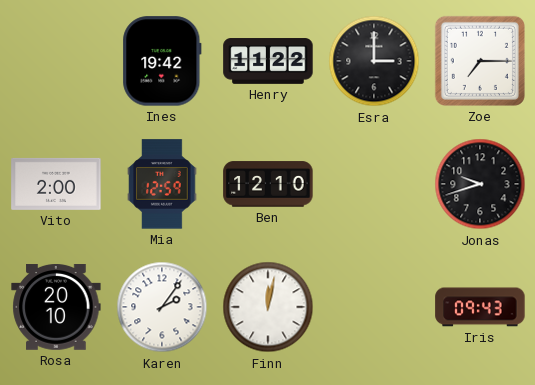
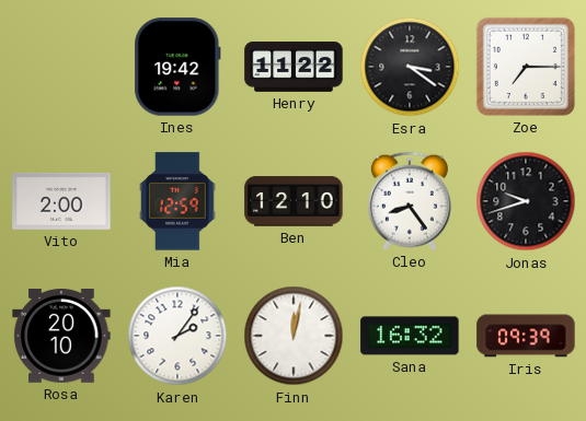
Esra: 3:00 -> 3:21
Cleo: none -> 8:24
Sana: none -> 16:32
Iris: 09:43 -> 09:39
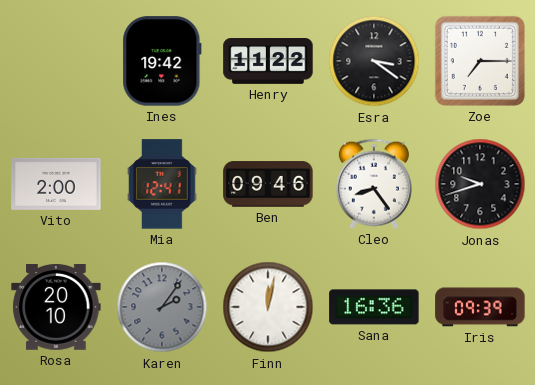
Mia: 12:59 -> 12:41
Ben: 12:10 -> 09:46
Karen dial: white -> grey
Sana: 16:32 -> 16:36
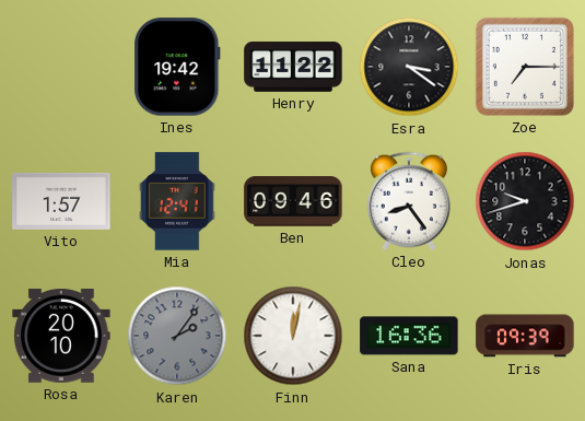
Vito: 2:00 -> 1:57
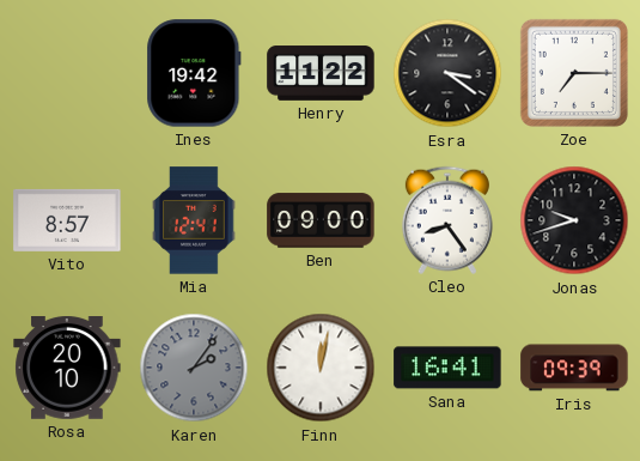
Vito: 1:57 -> 8:57
Ben: 09:46 -> 09:00
Sana: 16:36 -> 16:41
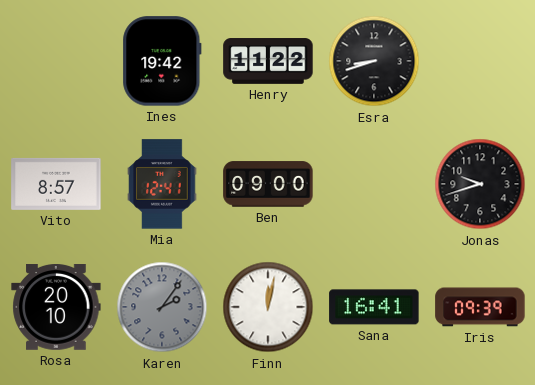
Esra: 3:21 -> 8:42
Zoe: 7:15 -> none
Cleo: 8:24 -> none
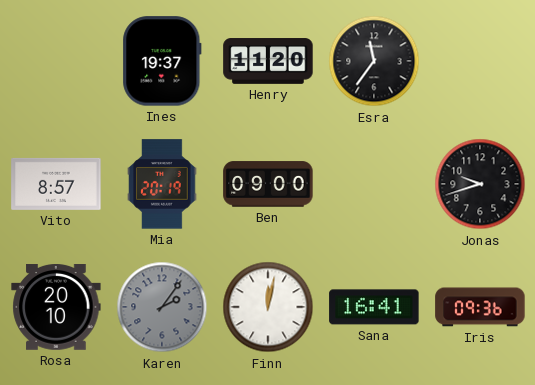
Ines: 19:42 -> 19:37
Henry: 11:22 -> 11:20
Esra: 8:42 -> 11:36
Mia: 12:41 -> 20:19
Iris: 09:39 -> 09:36
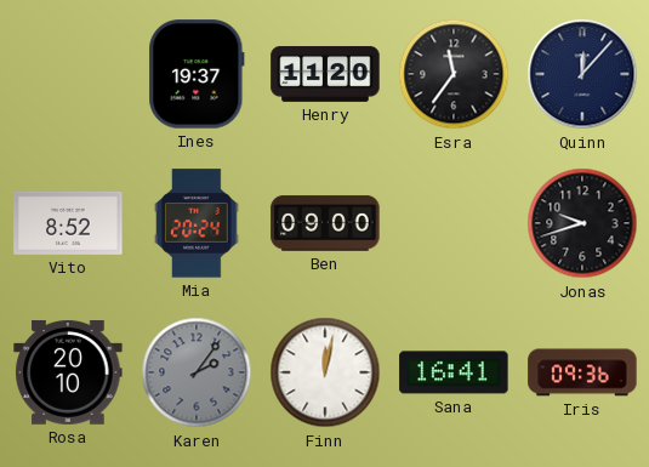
Quinn: none -> 12:07
Vito: 8:57 -> 8:52
Mia: 20:19 -> 20:24
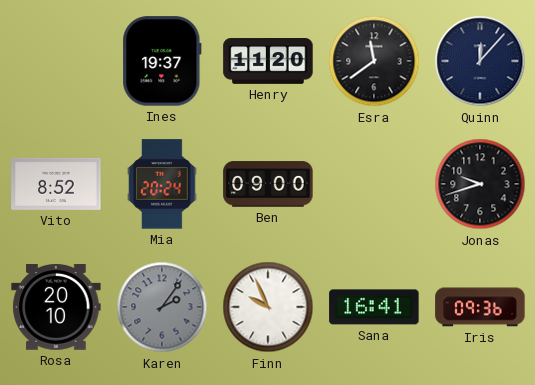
Esra: 11:36 -> 11:39
Finn: 12:02 -> 9:56
